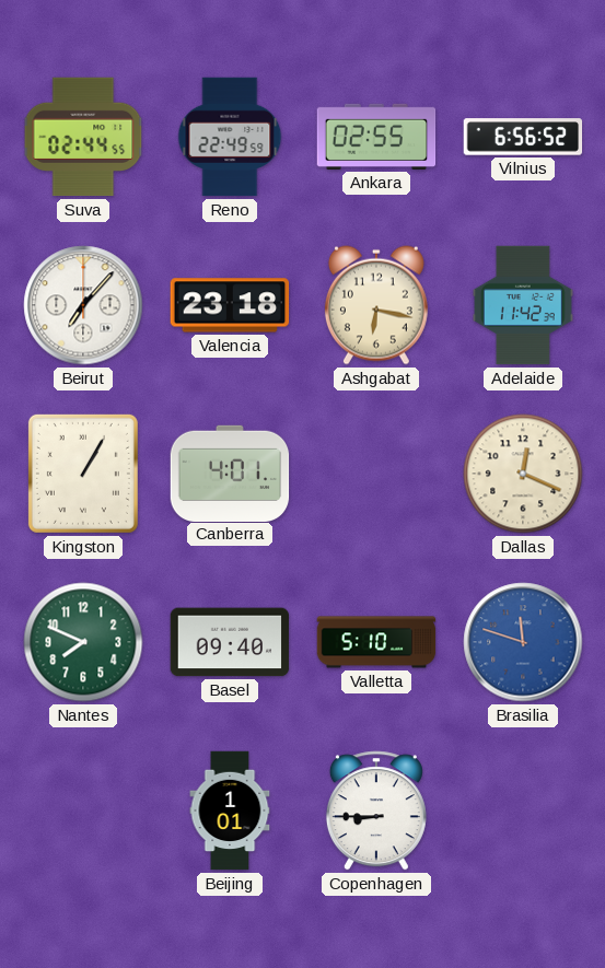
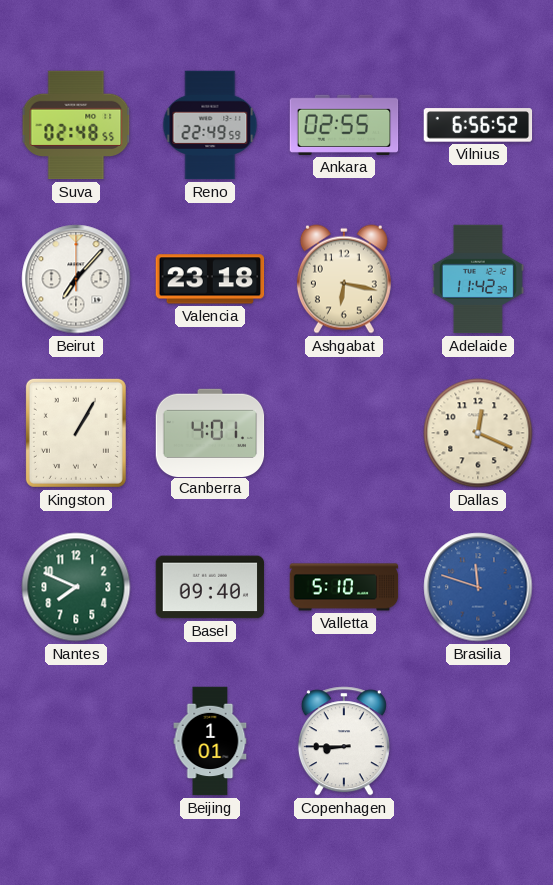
Suva: 02:44 -> 02:48
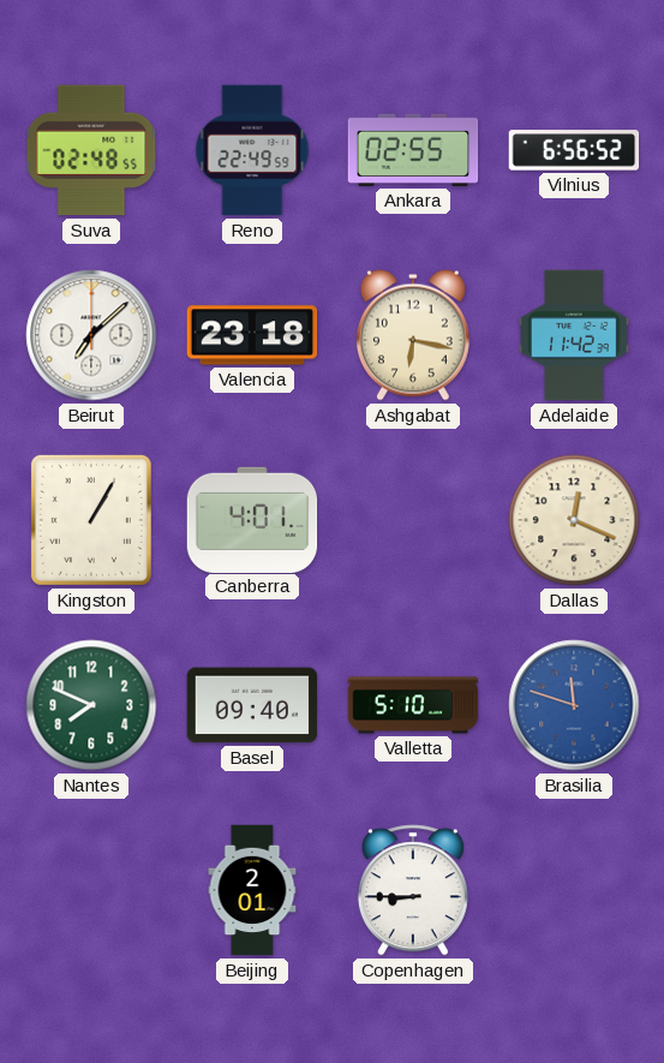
Beirut: 7:07 -> 7:08
Beijing: 1:01 -> 2:01
